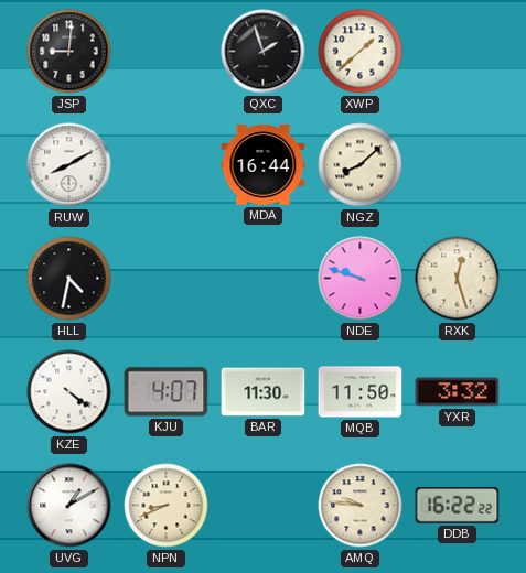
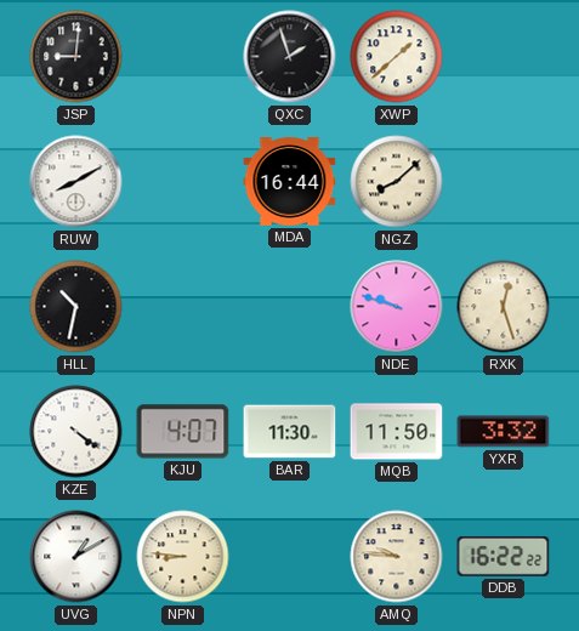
HLL: 4:32 -> 10:32
NPN: 8:41 -> 8:46
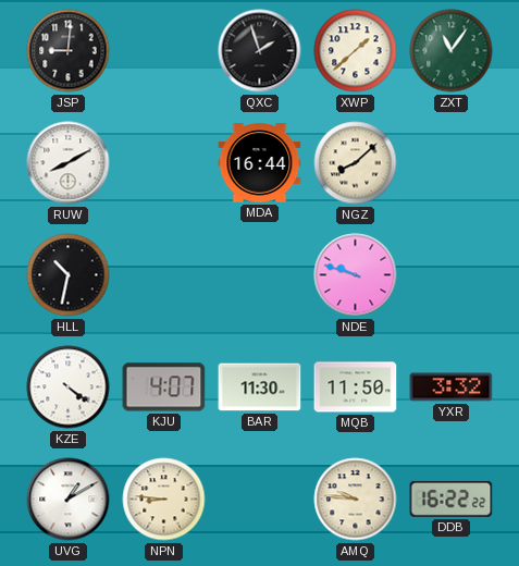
ZXT: none -> 11:06
RXK: 12:27 -> none
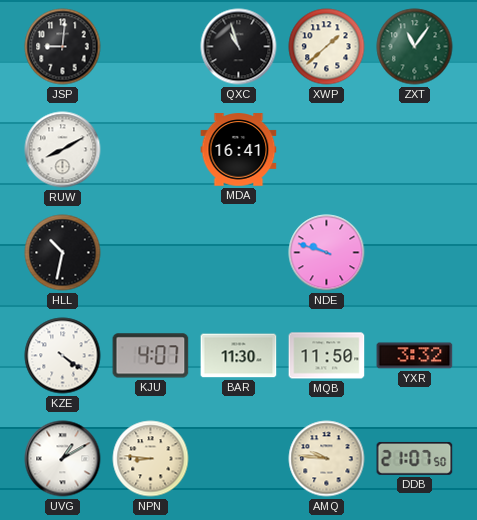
QXC: 1:57 -> 10:57
MDA: 16:44 -> 16:41
NGZ: 8:08 -> none
DDB: 16:22 -> 21:07
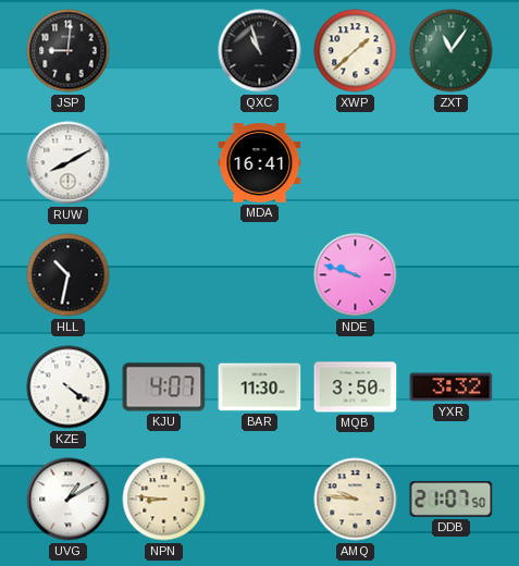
MQB: 11:50 -> 3:50
